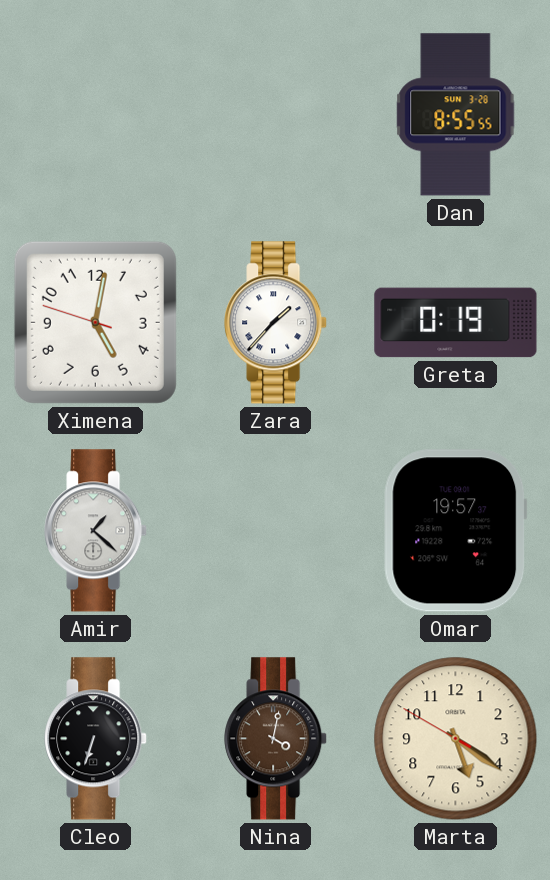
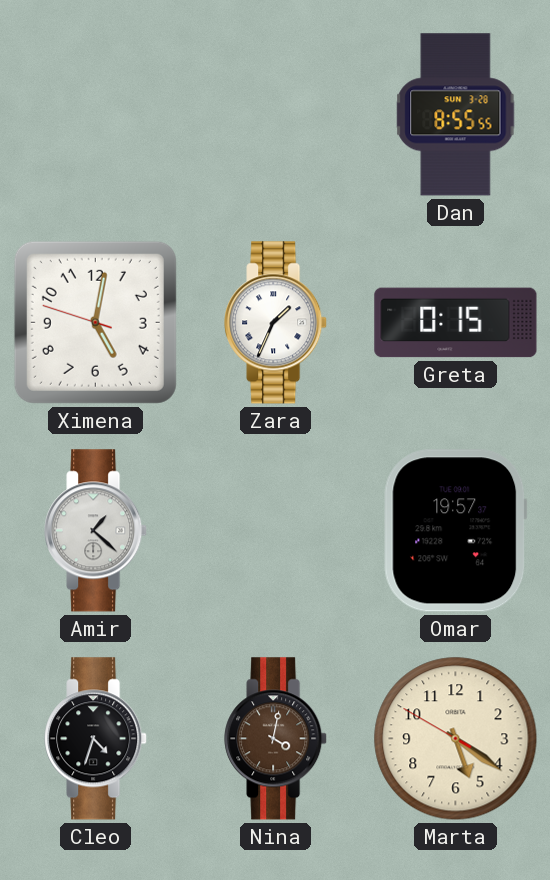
Zara: 1:37 -> 1:34
Greta: 0:19 -> 0:15
Cleo: 6:33 -> 4:33
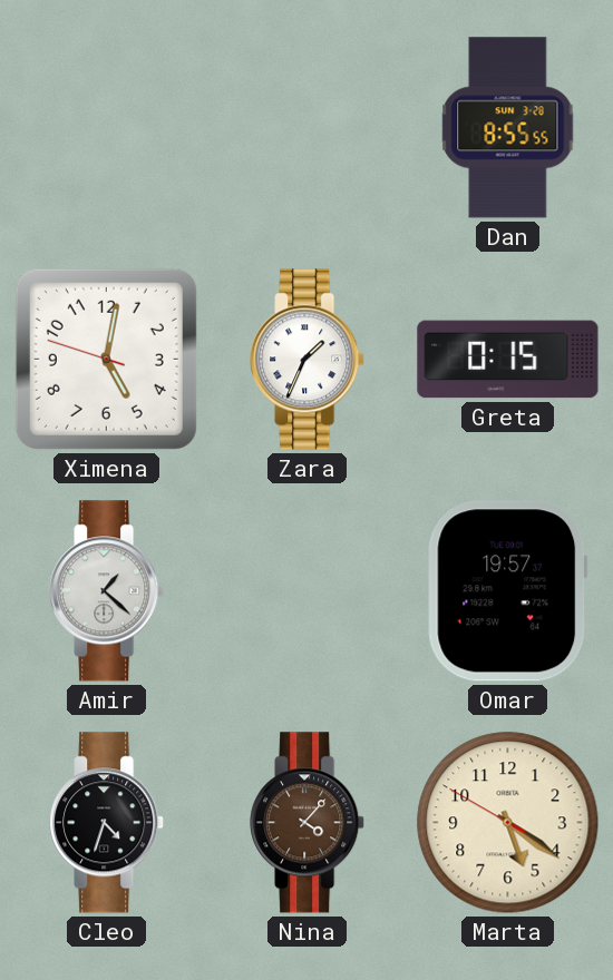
Nina: 4:02 -> 4:07
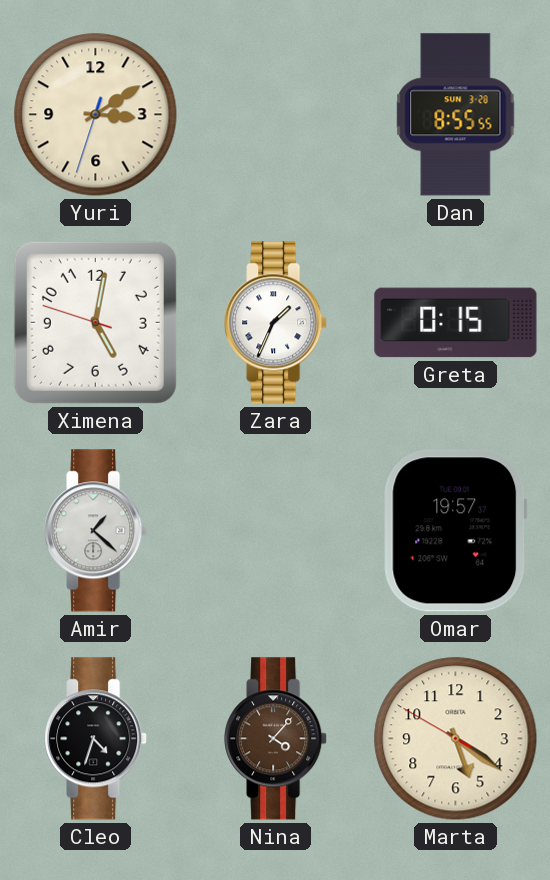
Yuri: none -> 3:09
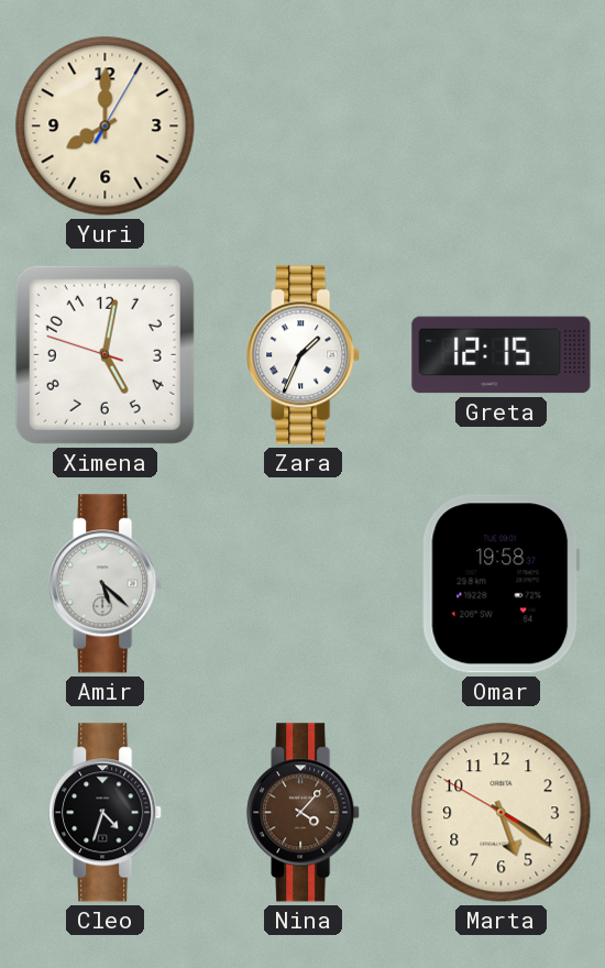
Yuri: 3:09 -> 8:00
Dan: 8:55 -> none
Greta: 0:15 -> 12:15
Amir: 1:22 -> 5:22
Omar: 19:57 -> 19:58
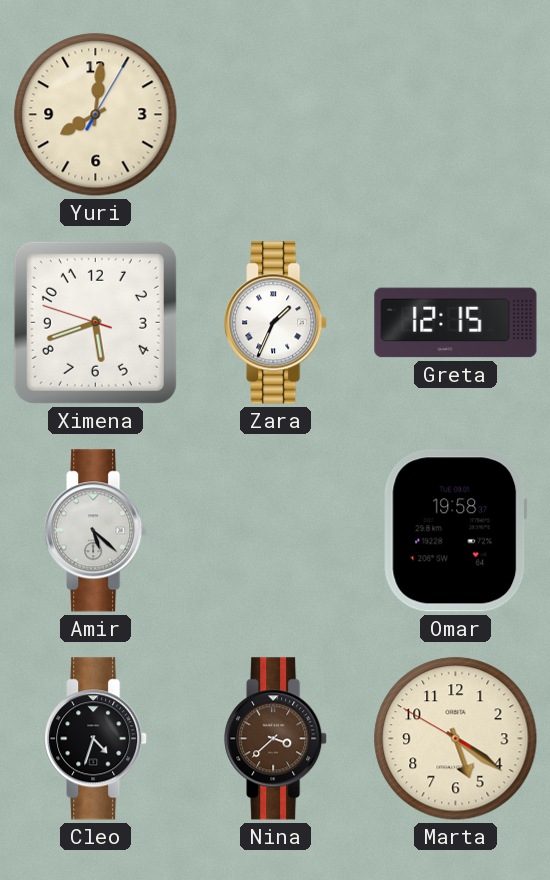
Yuri: 8:00 -> 8:01
Ximena: 5:01 -> 5:41
Nina: 4:07 -> 3:38
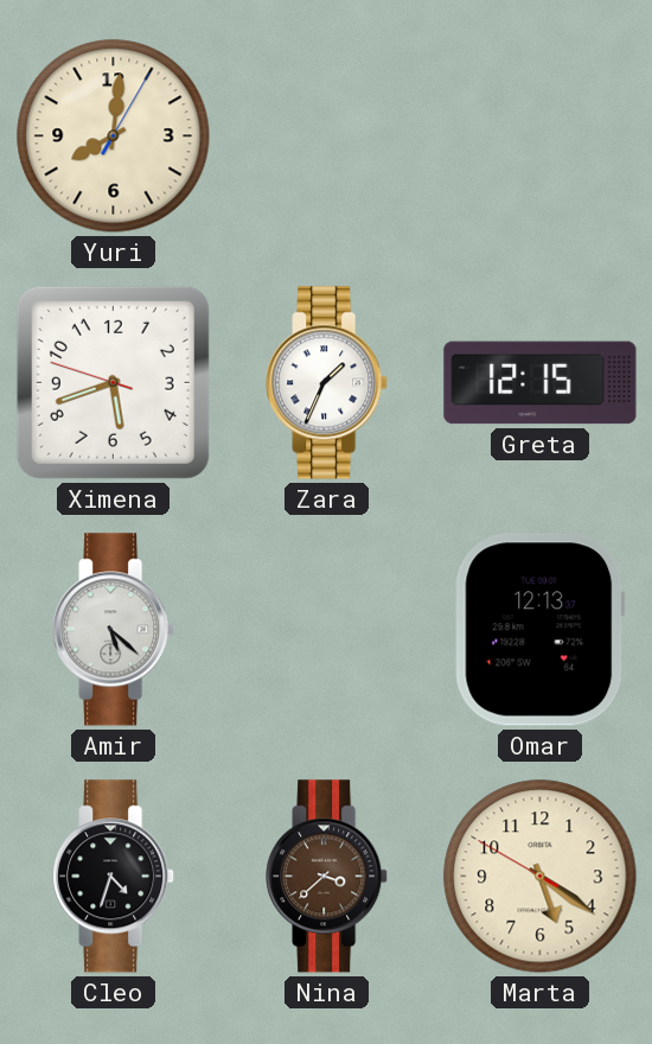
Omar: 19:58 -> 12:13
